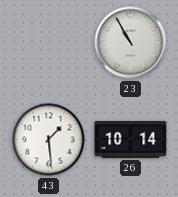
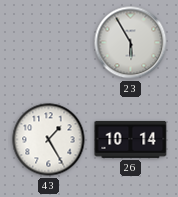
23: 10:55 -> 5:55
43: 1:29 -> 1:25
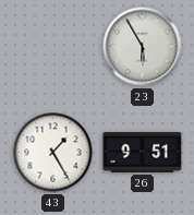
26: 10:14 -> 9:51
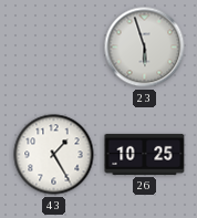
23: 5:55 -> 5:57
26: 9:51 -> 10:25
